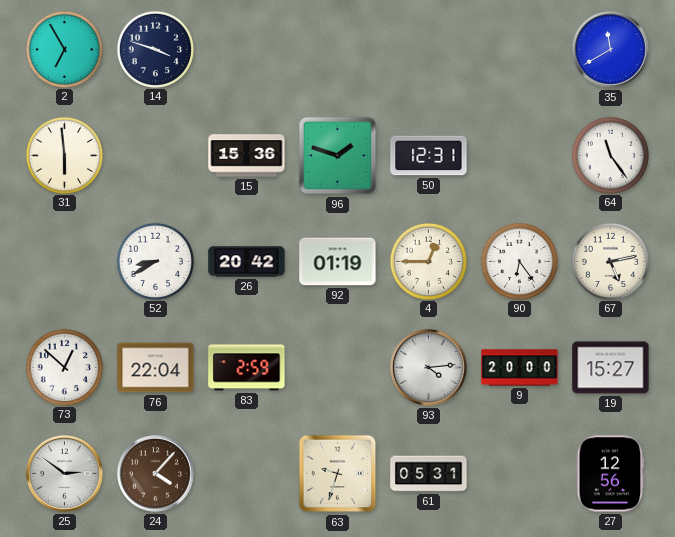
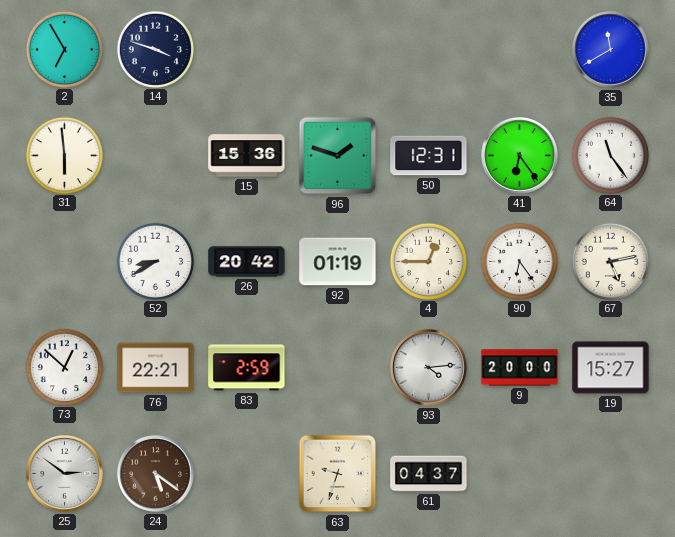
41: none -> 6:24
76: 22:04 -> 22:21
24: 4:07 -> 5:21
61: 05:31 -> 04:37
27: 12:56 -> none
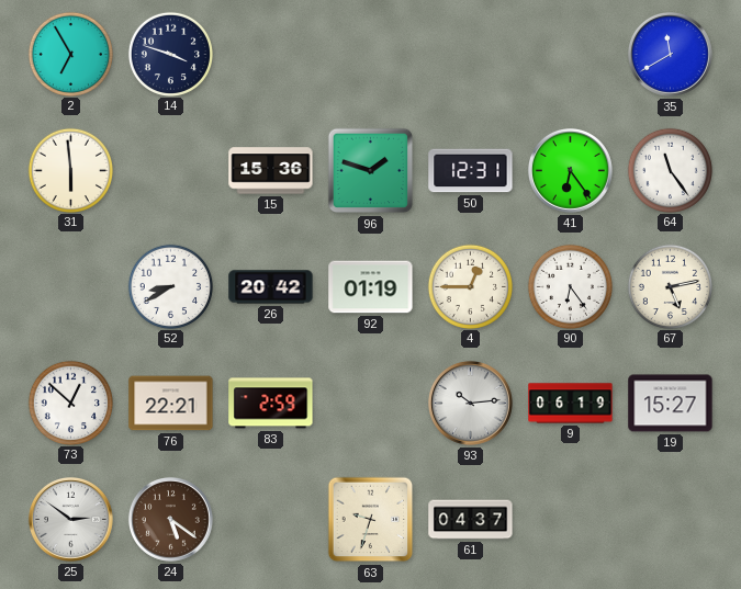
93: 4:14 -> 10:14
9: 20:00 -> 06:19
